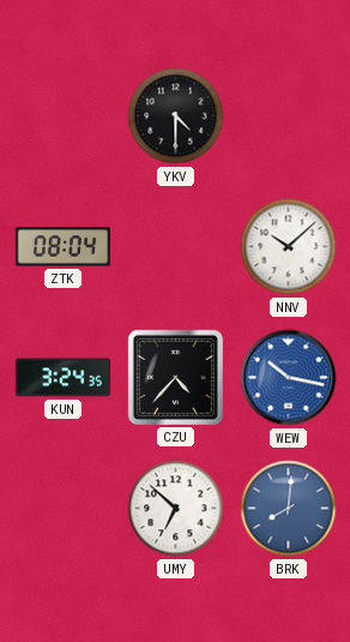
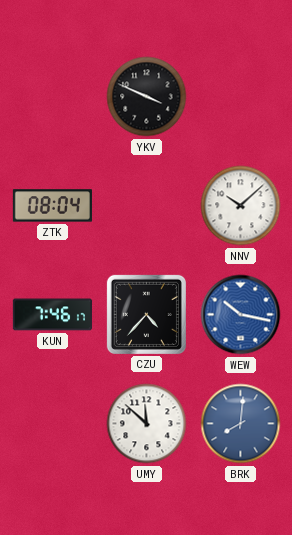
YKV: 4:30 -> 3:49
KUN: 3:24 -> 7:46
UMY: 6:52 -> 11:52
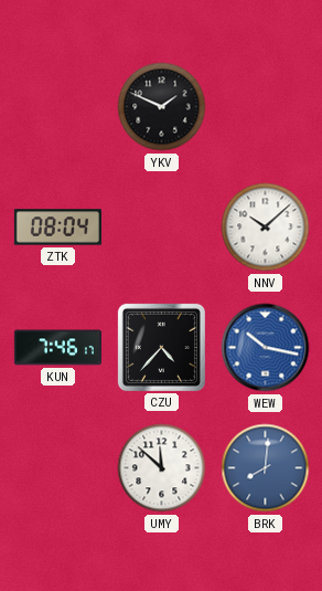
YKV: 3:49 -> 1:49
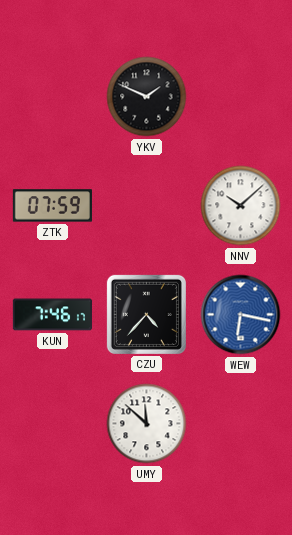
ZTK: 08:04 -> 07:59
WEW: 10:17 -> 6:17
BRK: 8:01 -> none
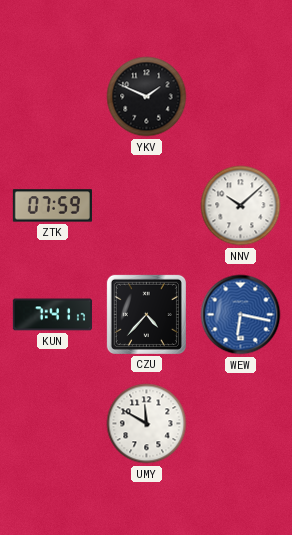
KUN: 7:46 -> 7:41
UMY: 11:52 -> 11:50
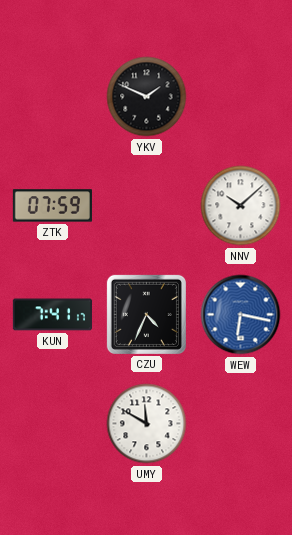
CZU: 4:37 -> 4:34
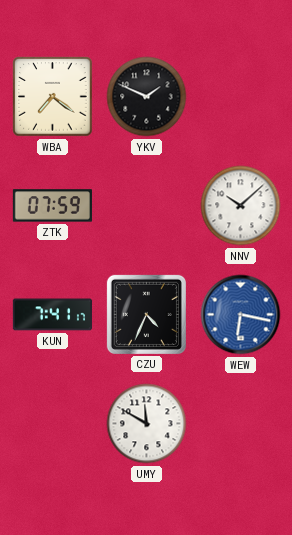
WBA: none -> 7:21
